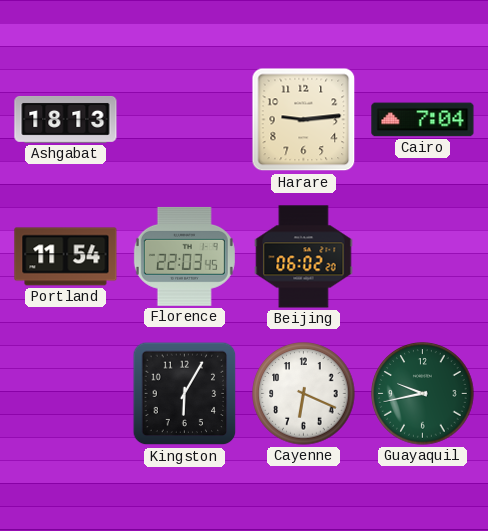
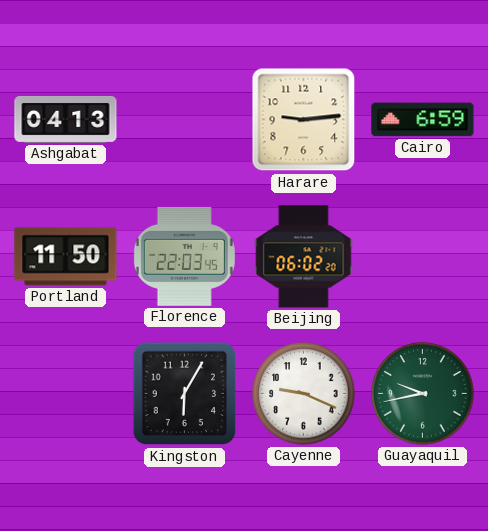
Ashgabat: 18:13 -> 04:13
Cairo: 7:04 -> 6:59
Portland: 11:54 -> 11:50
Cayenne: 6:19 -> 9:19
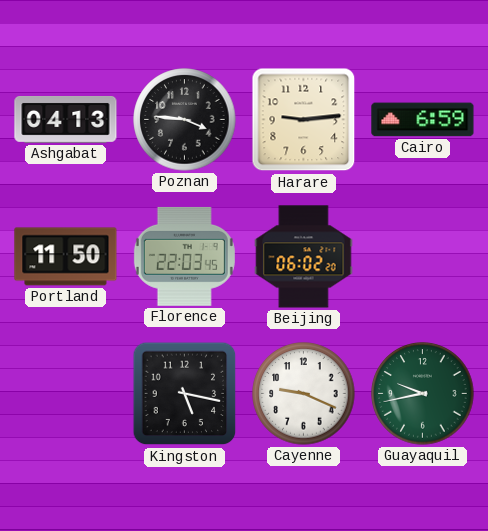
Poznan: none -> 3:46
Kingston: 6:05 -> 5:17
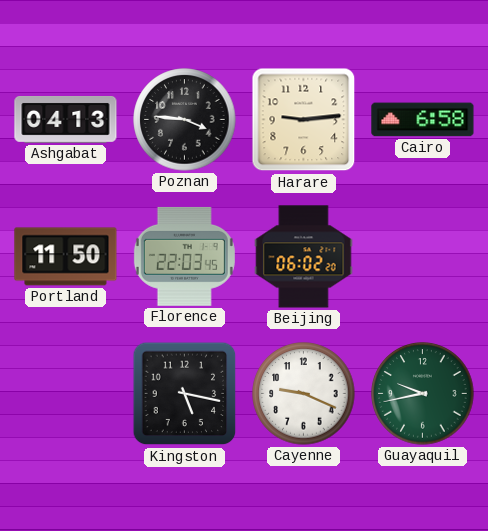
Cairo: 6:59 -> 6:58
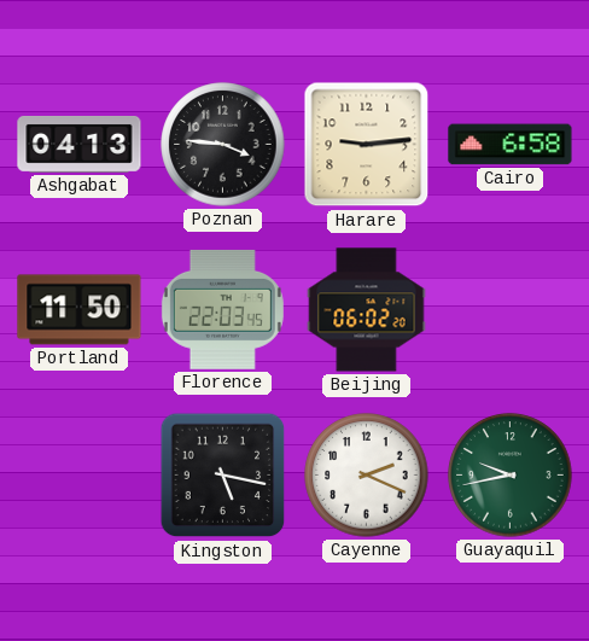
Cayenne: 9:19 -> 2:19
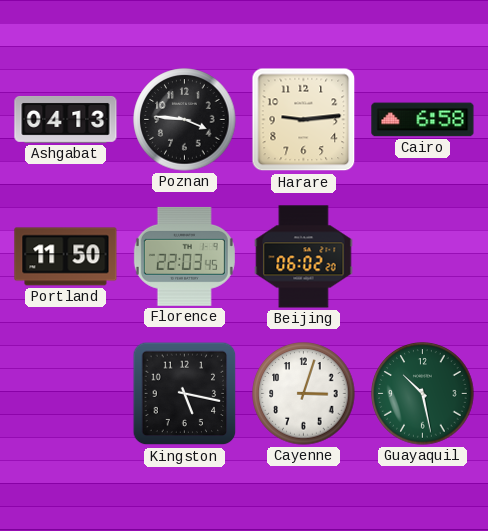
Cayenne: 2:19 -> 3:03
Guayaquil: 9:43 -> 10:28
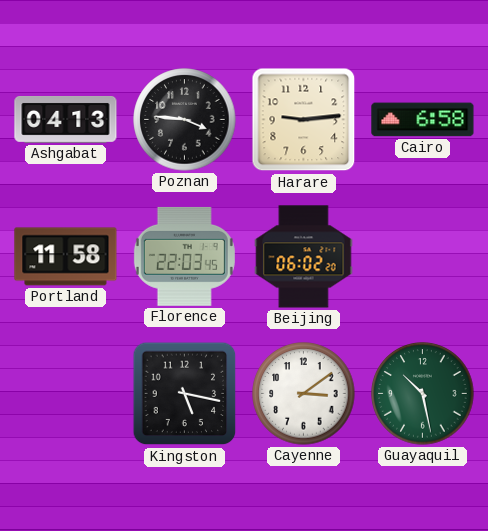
Portland: 11:50 -> 11:58
Cayenne: 3:03 -> 3:09
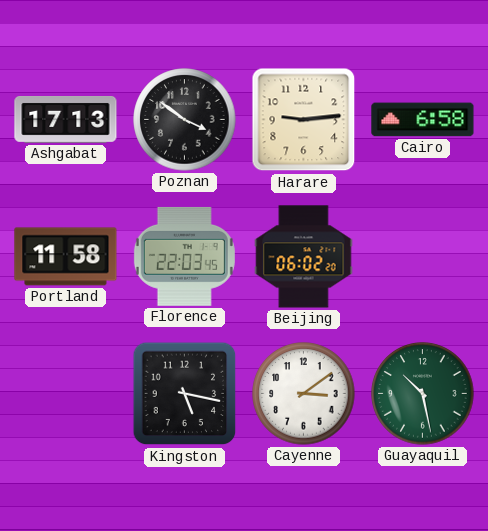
Ashgabat: 04:13 -> 17:13
Poznan: 3:46 -> 3:51
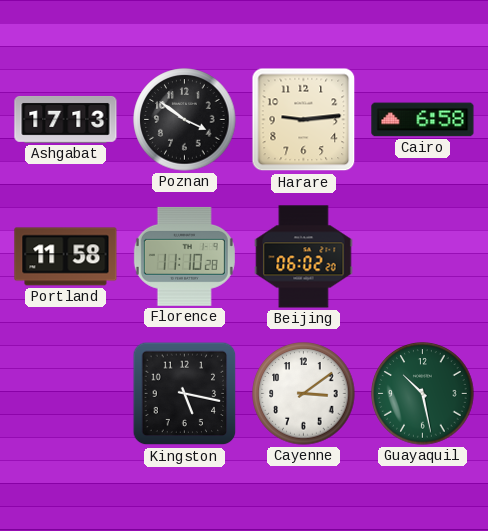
Florence: 22:03 -> 11:10
